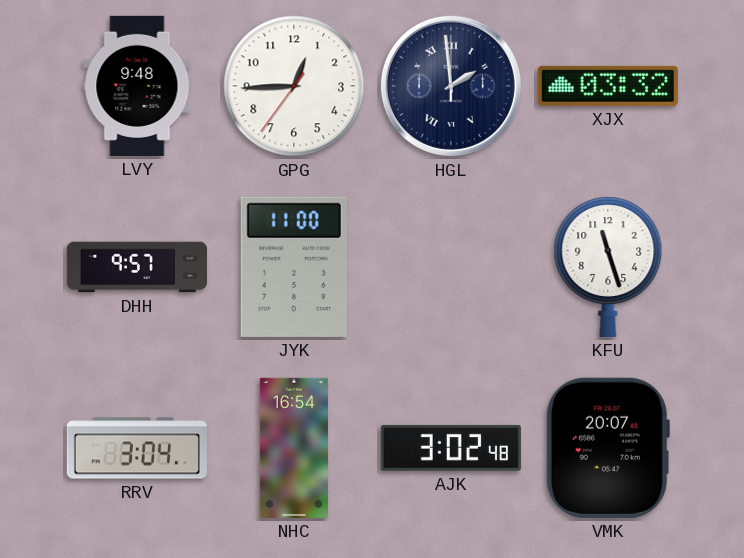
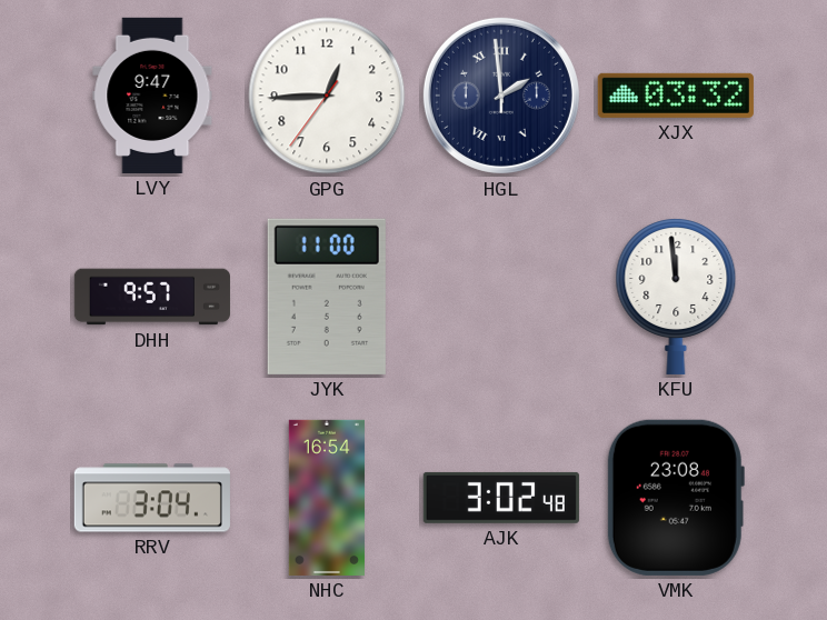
LVY: 9:48 -> 9:47
KFU: 11:27 -> 11:59
VMK: 20:07 -> 23:08
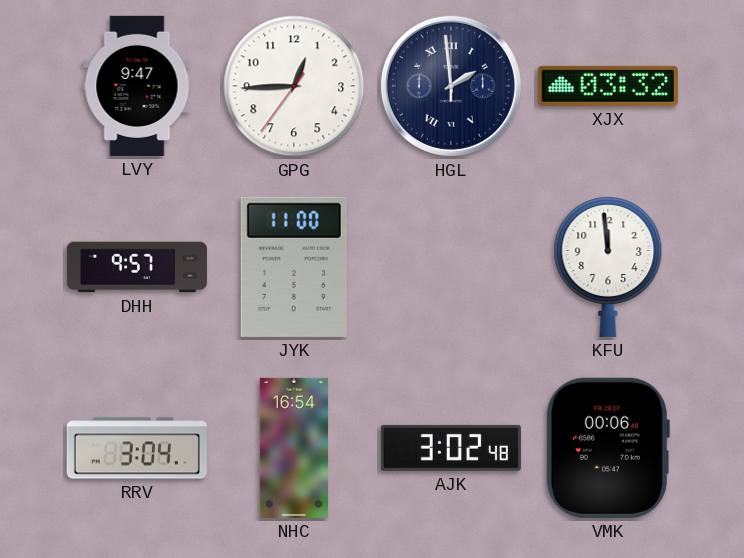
VMK: 23:08 -> 00:06
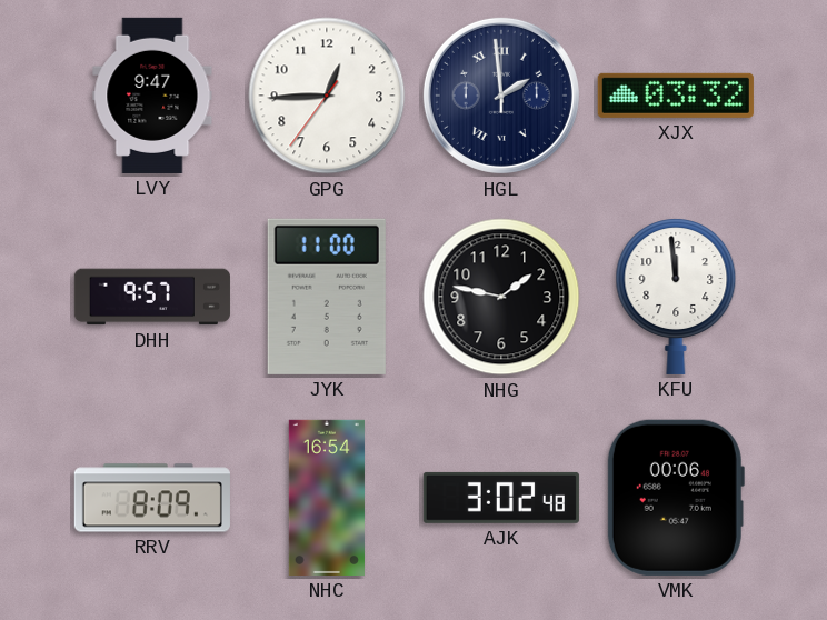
NHG: none -> 1:47
RRV: 3:04 -> 8:09
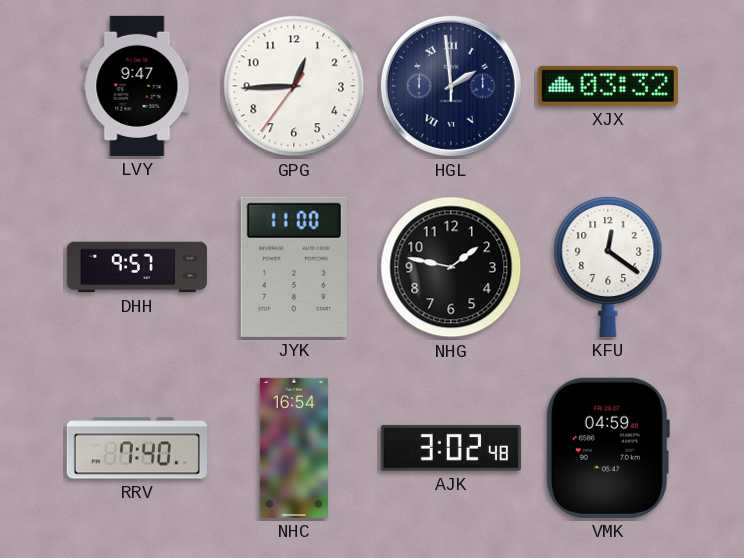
KFU: 11:59 -> 12:21
RRV: 8:09 -> 7:40
VMK: 00:06 -> 04:59
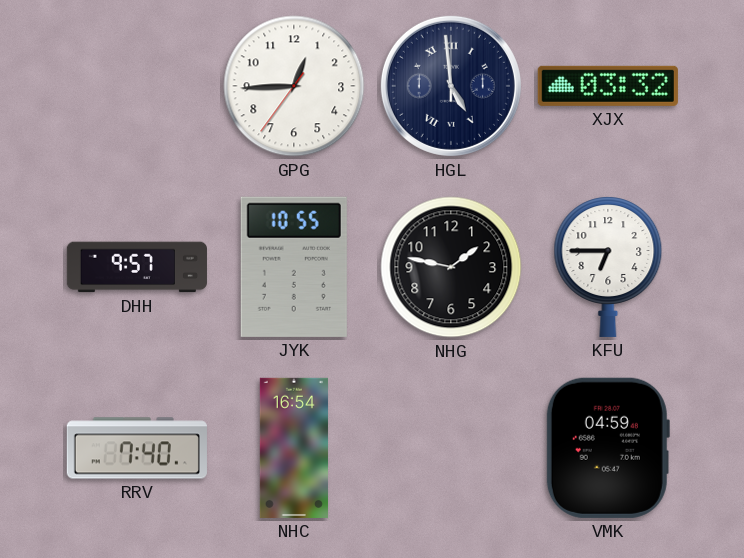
LVY: 9:47 -> none
HGL: 1:59 -> 4:59
JYK: 11:00 -> 10:55
KFU: 12:21 -> 6:45
AJK: 3:02 -> none
